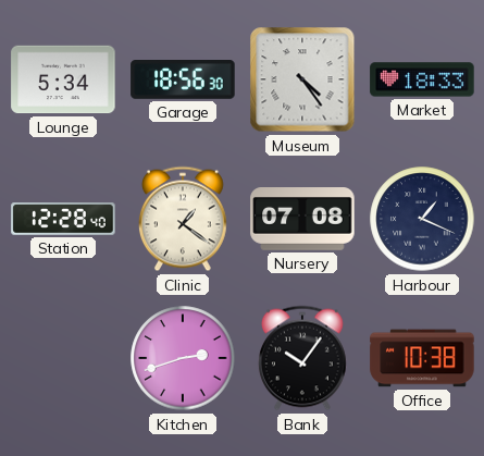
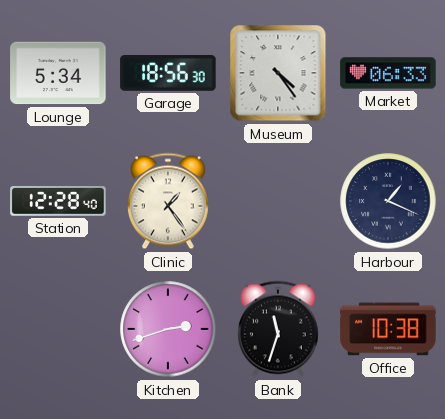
Market: 18:33 -> 06:33
Clinic: 1:21 -> 1:24
Nursery: 07:08 -> none
Bank: 10:06 -> 11:33
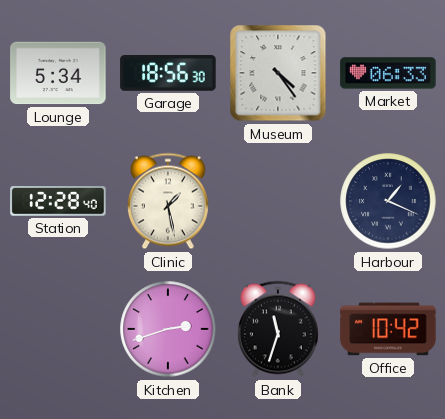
Clinic: 1:24 -> 1:28
Office: 10:38 -> 10:42
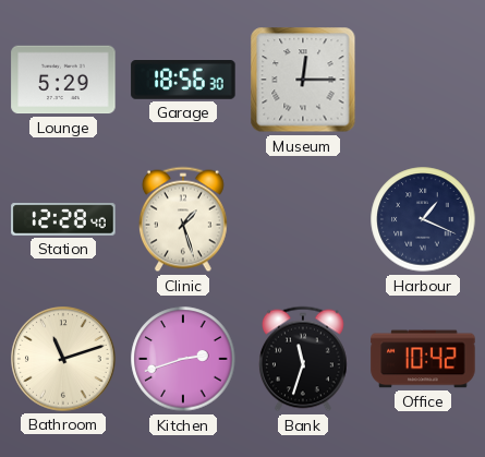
Lounge: 5:34 -> 5:29
Museum: 4:24 -> 12:15
Market: 06:33 -> none
Clinic: 1:28 -> 1:27
Bathroom: none -> 11:12
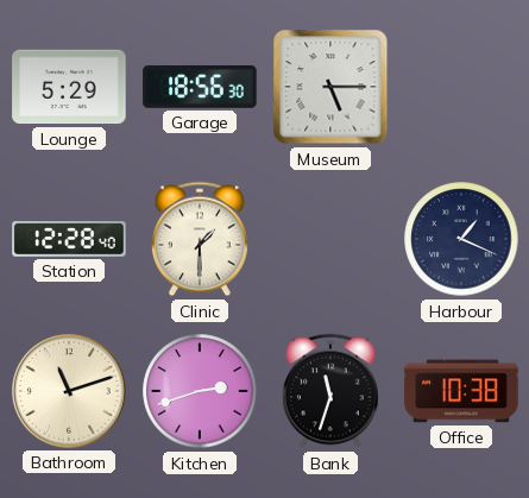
Museum: 12:15 -> 5:15
Clinic: 1:27 -> 1:30
Office: 10:42 -> 10:38
